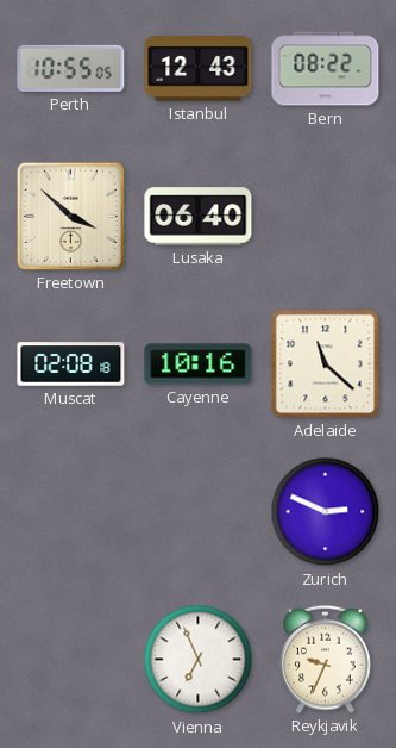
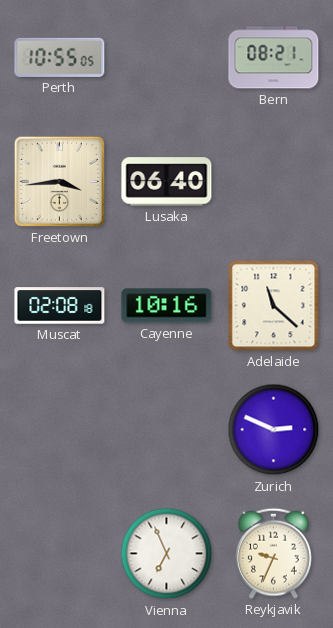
Istanbul: 12:43 -> none
Bern: 08:22 -> 08:21
Freetown: 3:52 -> 3:44
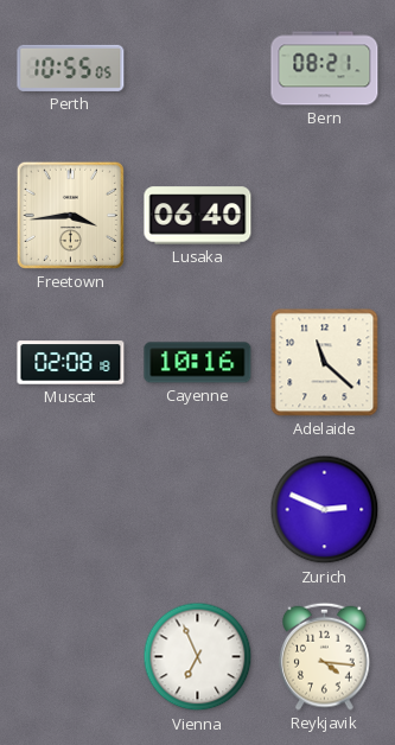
Reykjavik: 9:34 -> 4:16
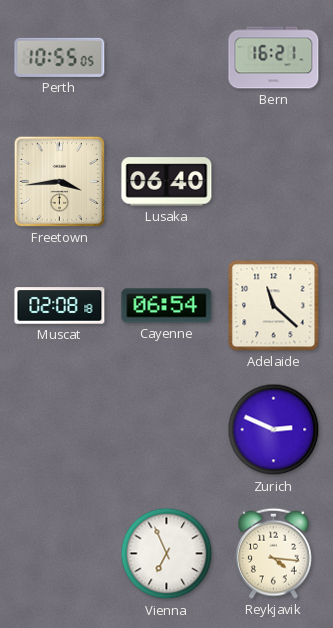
Bern: 08:21 -> 16:21
Cayenne: 10:16 -> 06:54
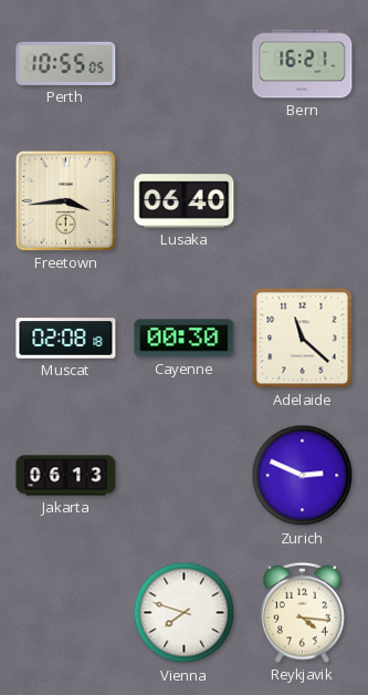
Cayenne: 06:54 -> 00:30
Jakarta: none -> 06:13
Vienna: 6:56 -> 7:48
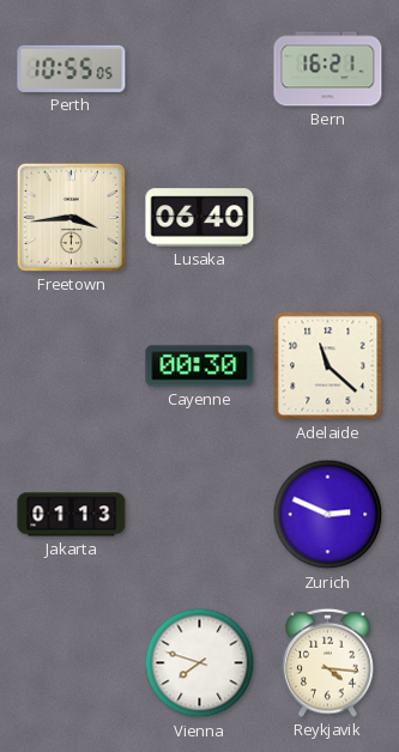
Muscat: 02:08 -> none
Jakarta: 06:13 -> 01:13
